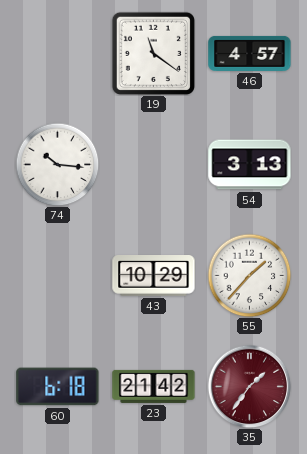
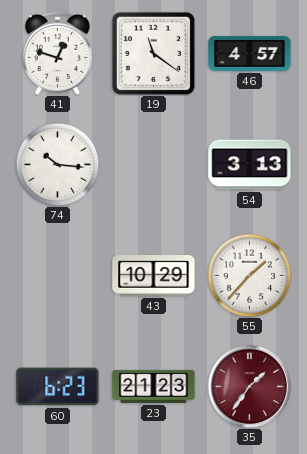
41: none -> 12:48
60: 6:18 -> 6:23
23: 21:42 -> 21:23
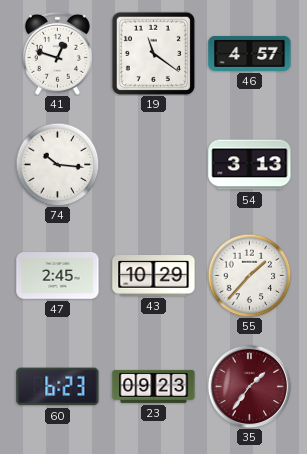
47: none -> 2:45
23: 21:23 -> 09:23
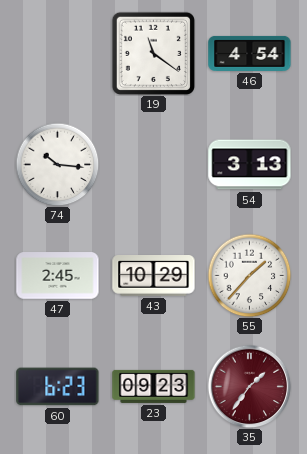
41: 12:48 -> none
46: 4:57 -> 4:54
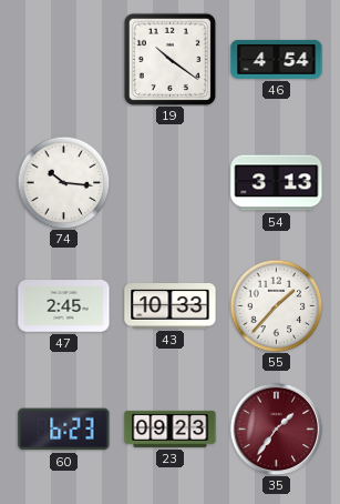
19: 11:21 -> 10:21
43: 10:29 -> 10:33
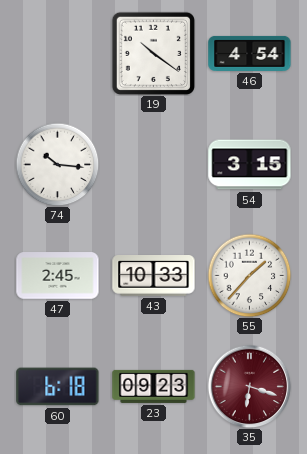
54: 3:13 -> 3:15
60: 6:23 -> 6:18
35: 1:36 -> 6:18
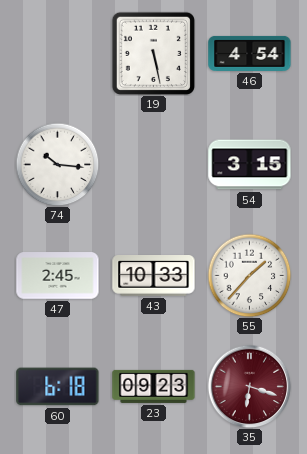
19: 10:21 -> 5:28
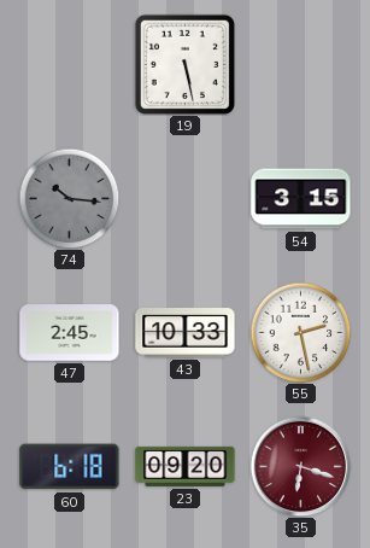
46: 4:54 -> none
74 dial: white -> grey
55: 1:37 -> 2:28
23: 09:23 -> 09:20
